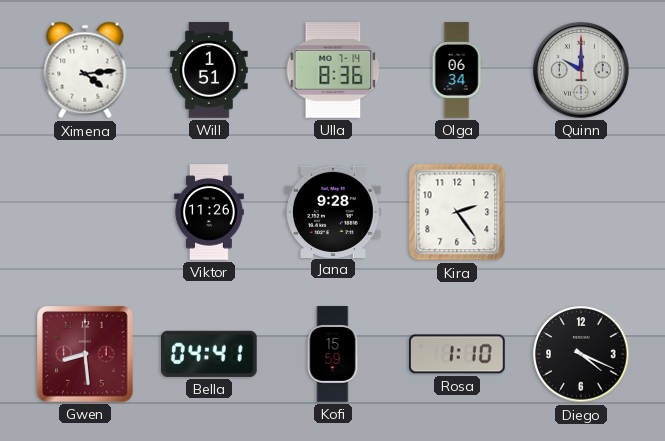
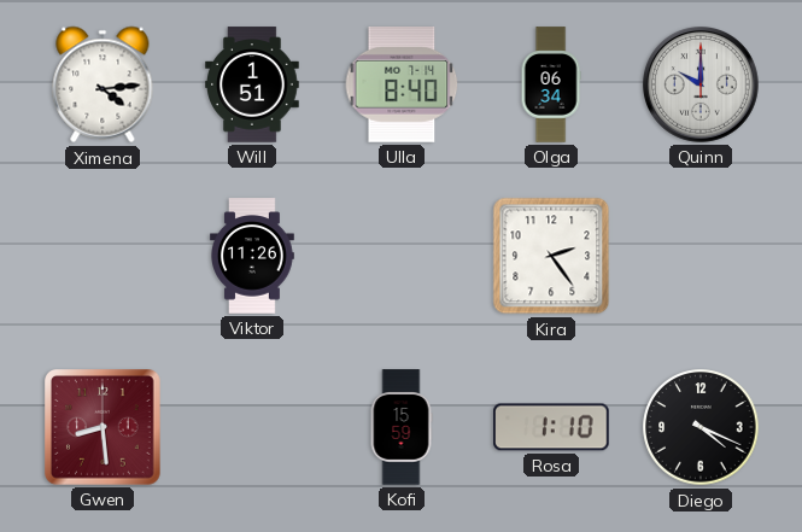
Ulla: 8:36 -> 8:40
Jana: 9:28 -> none
Bella: 04:41 -> none
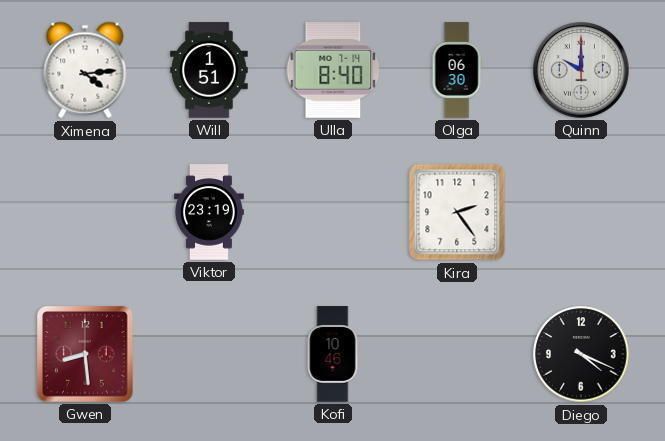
Olga: 06:34 -> 06:30
Viktor: 11:26 -> 23:19
Kofi: 15:59 -> 10:46
Rosa: 1:10 -> none
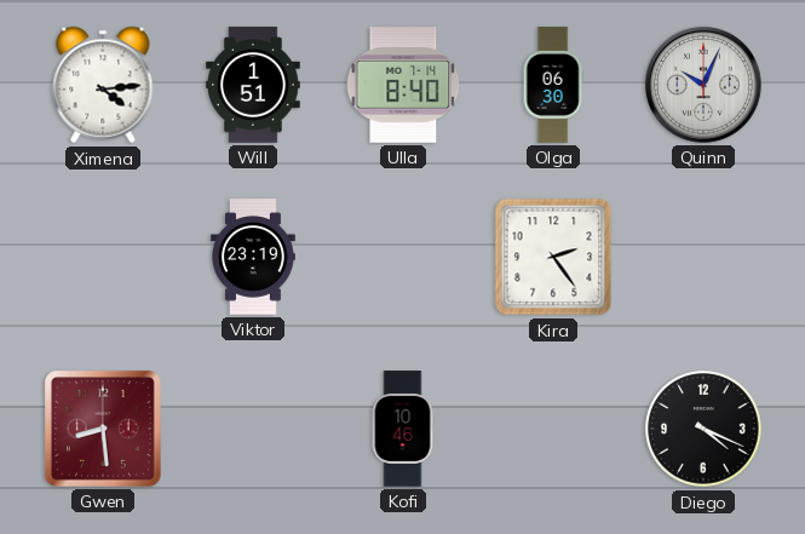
Quinn: 10:00 -> 10:04
